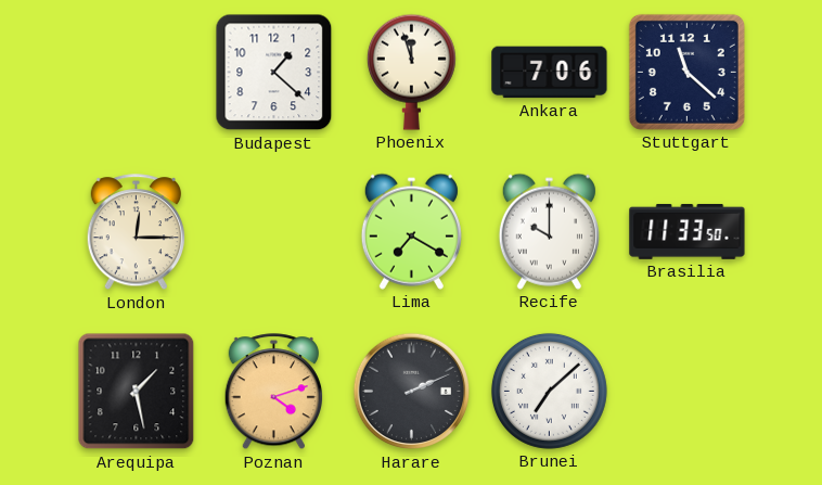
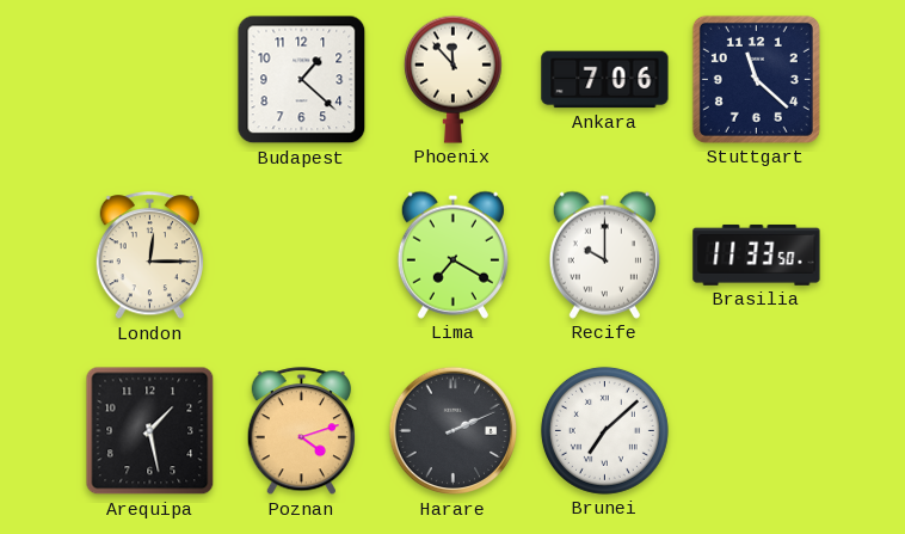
Phoenix: 11:57 -> 11:53
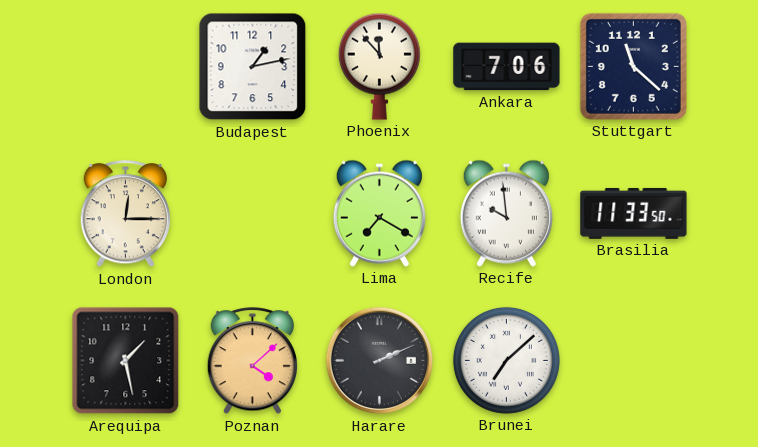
Budapest: 1:22 -> 1:13
Recife: 10:00 -> 9:59
Poznan: 4:12 -> 4:08
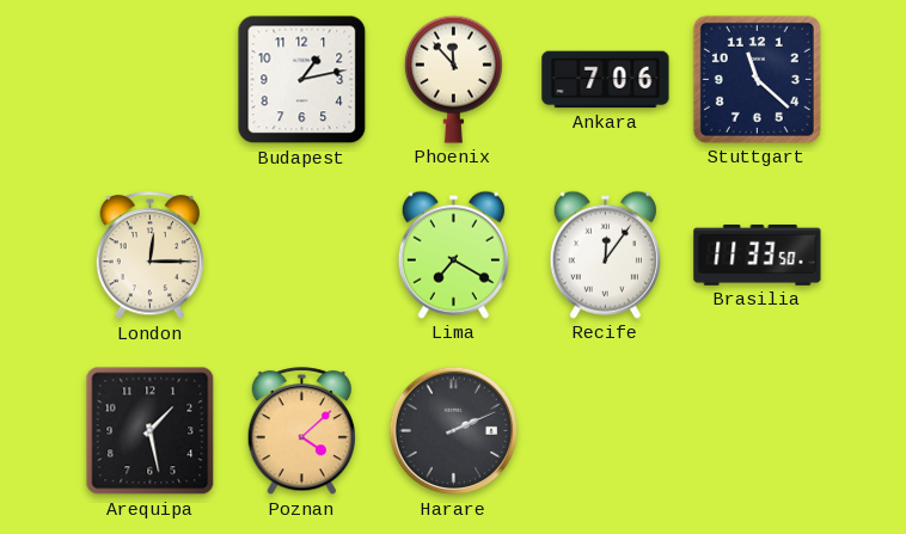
Recife: 9:59 -> 12:06
Brunei: 7:08 -> none
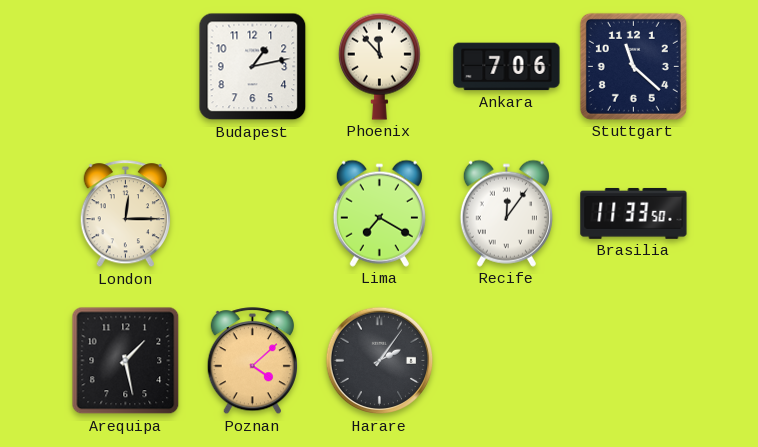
Harare: 2:11 -> 2:06
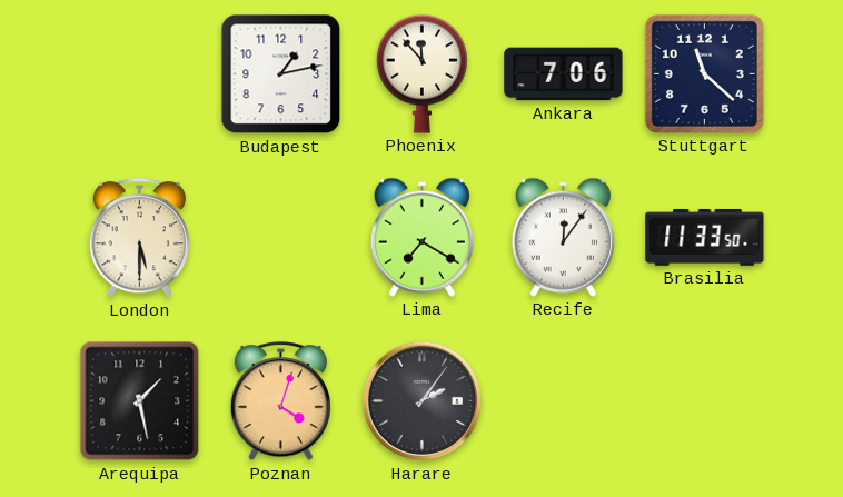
London: 12:15 -> 5:30
Poznan: 4:08 -> 4:03
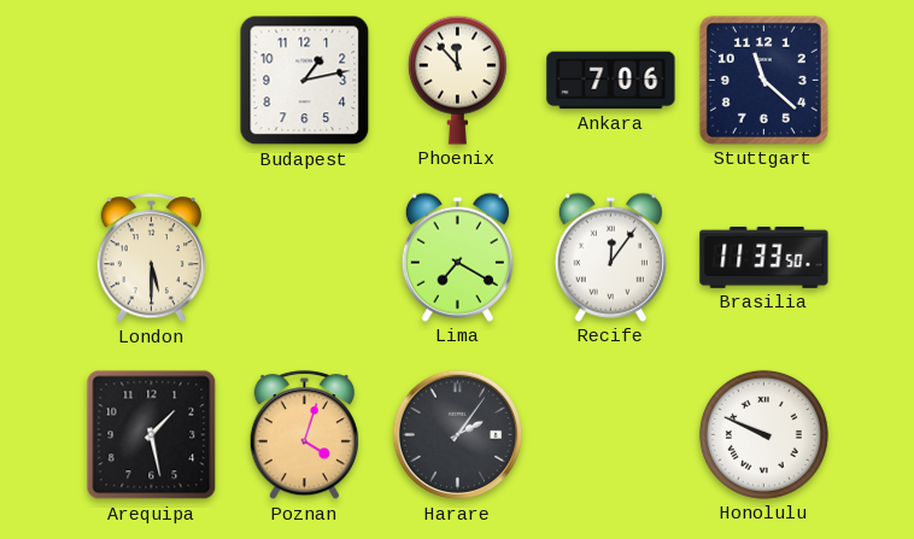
Honolulu: none -> 9:49
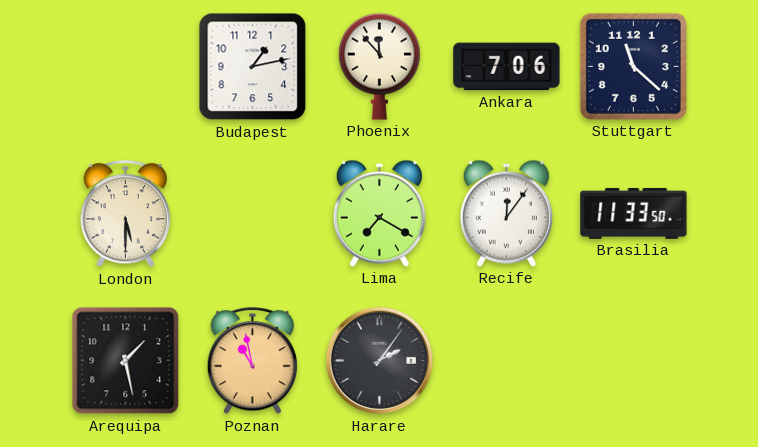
Poznan: 4:03 -> 10:58
Honolulu: 9:49 -> none
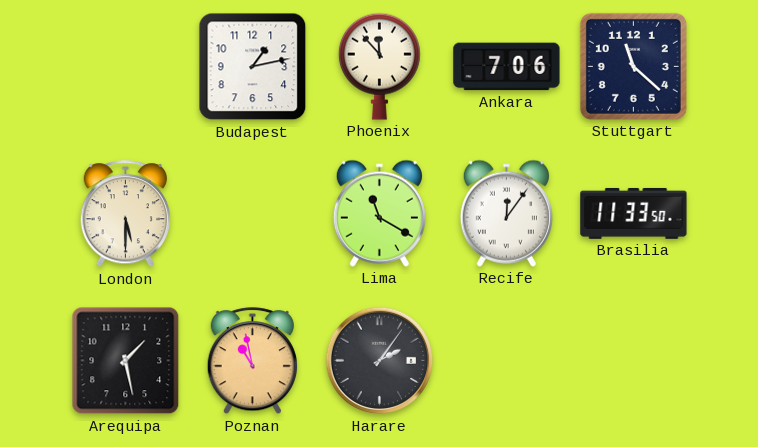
Lima: 7:20 -> 11:20
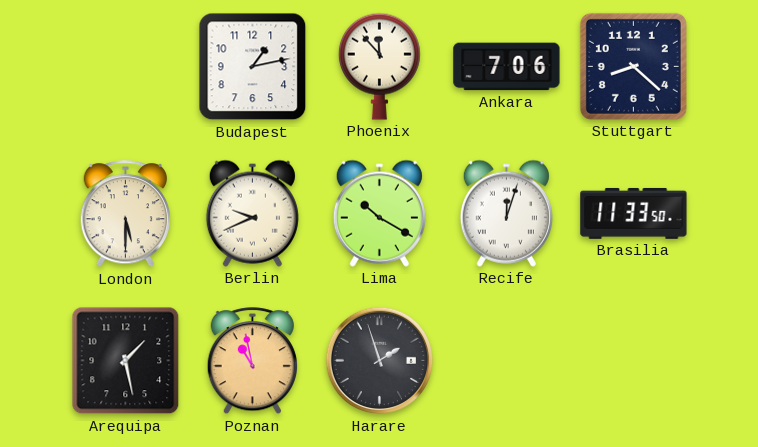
Stuttgart: 11:22 -> 8:22
Berlin: none -> 9:41
Lima: 11:20 -> 10:20
Recife: 12:06 -> 12:03
Harare: 2:06 -> 1:57
